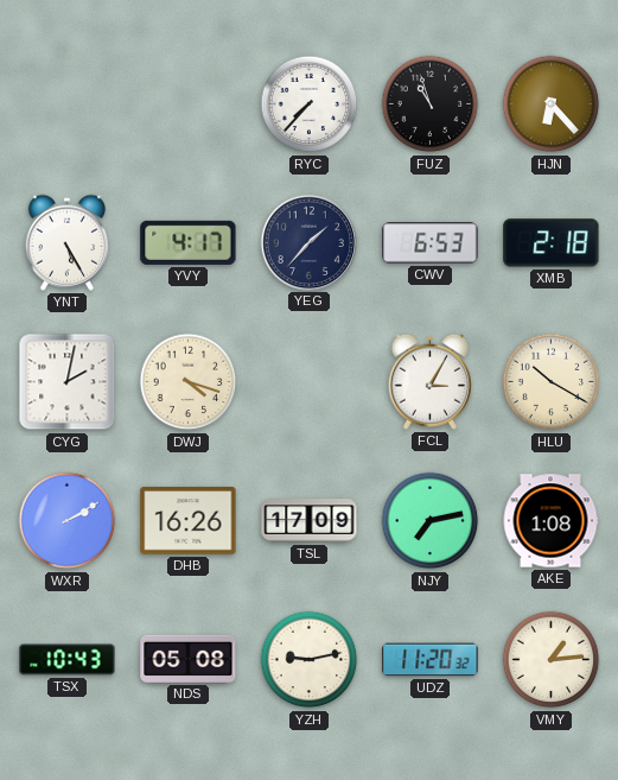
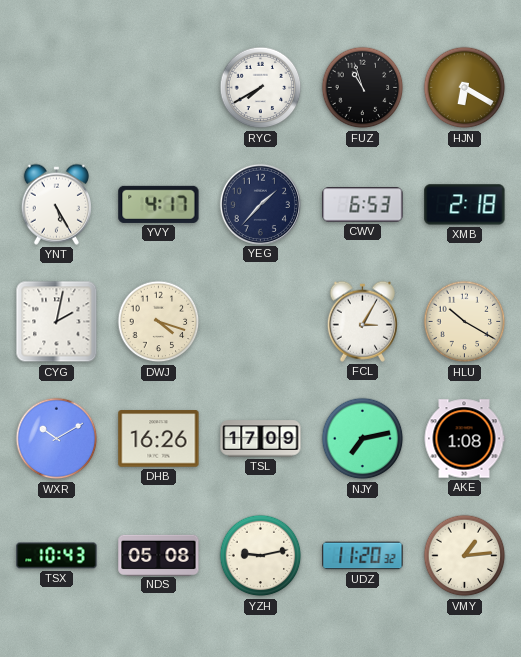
RYC: 7:37 -> 7:40
HJN: 6:23 -> 6:20
WXR: 2:10 -> 10:10
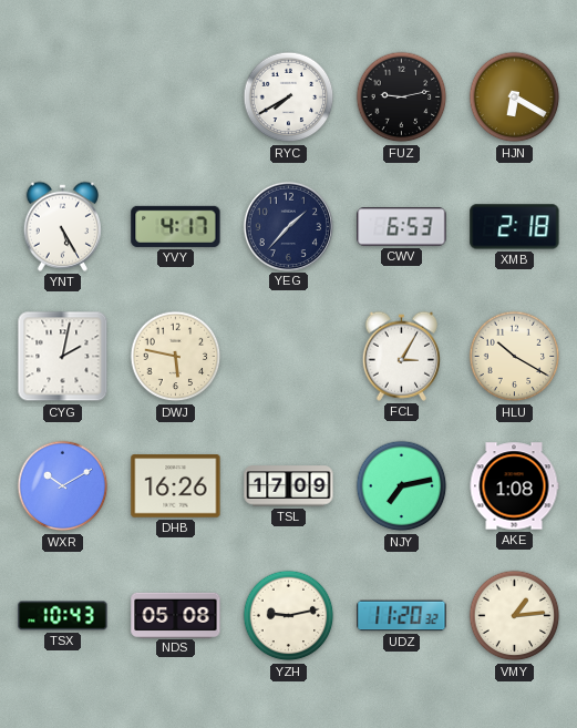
FUZ: 10:57 -> 9:13
DWJ: 4:18 -> 5:47
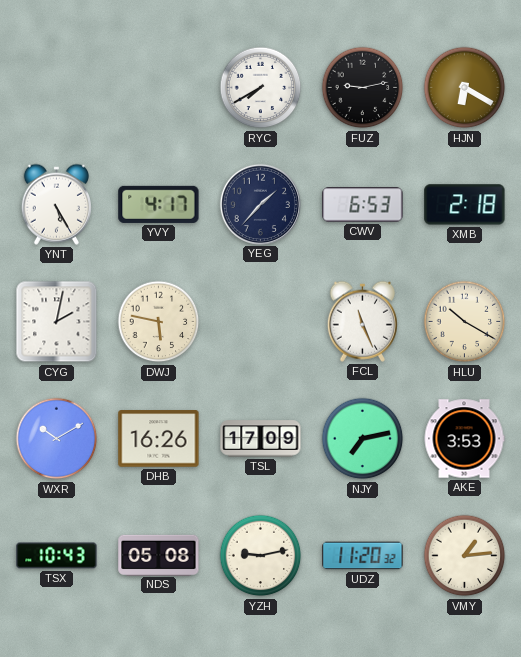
FCL: 3:05 -> 11:26
AKE: 1:08 -> 3:53
